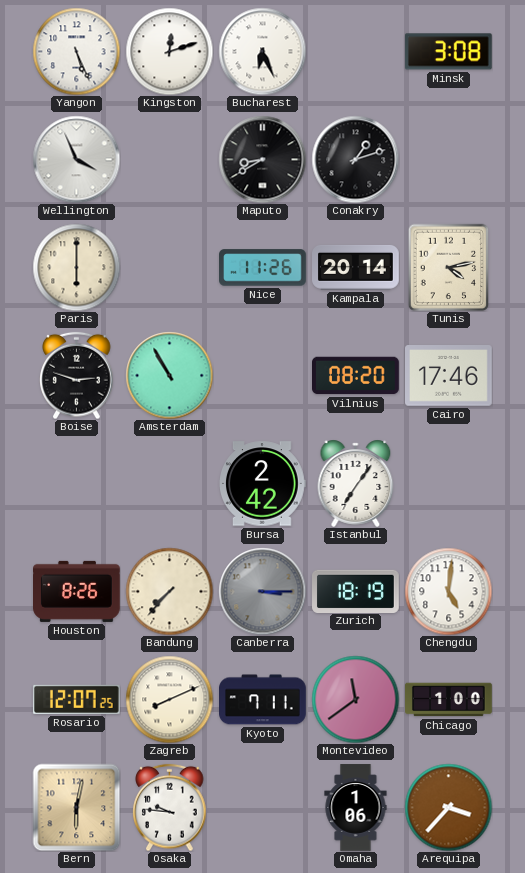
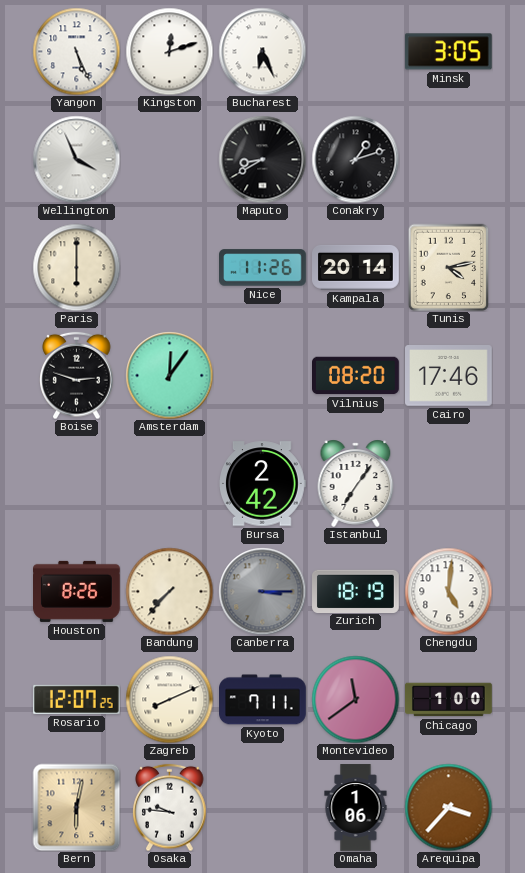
Minsk: 3:08 -> 3:05
Amsterdam: 10:55 -> 12:06
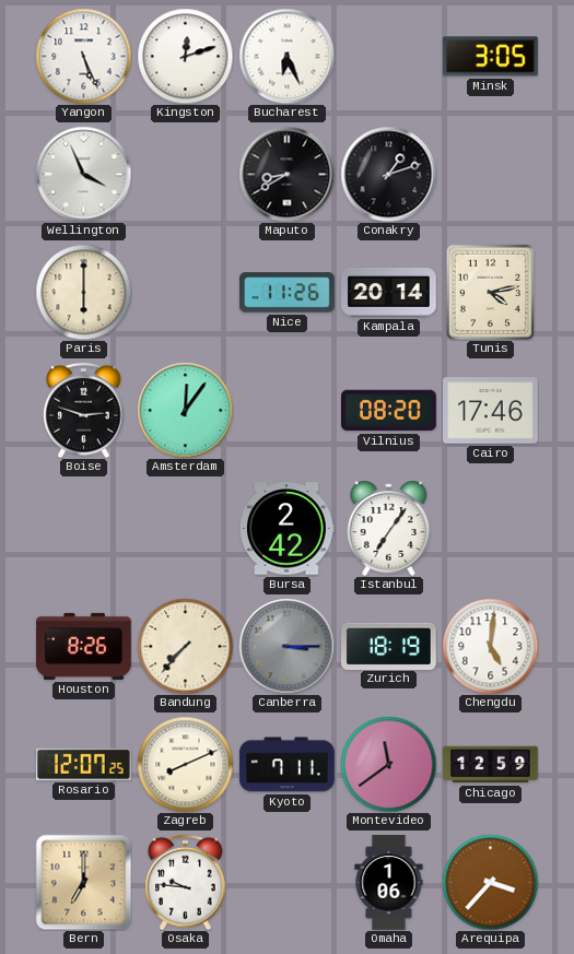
Chicago: 1:00 -> 12:59
Bern: 6:02 -> 7:00
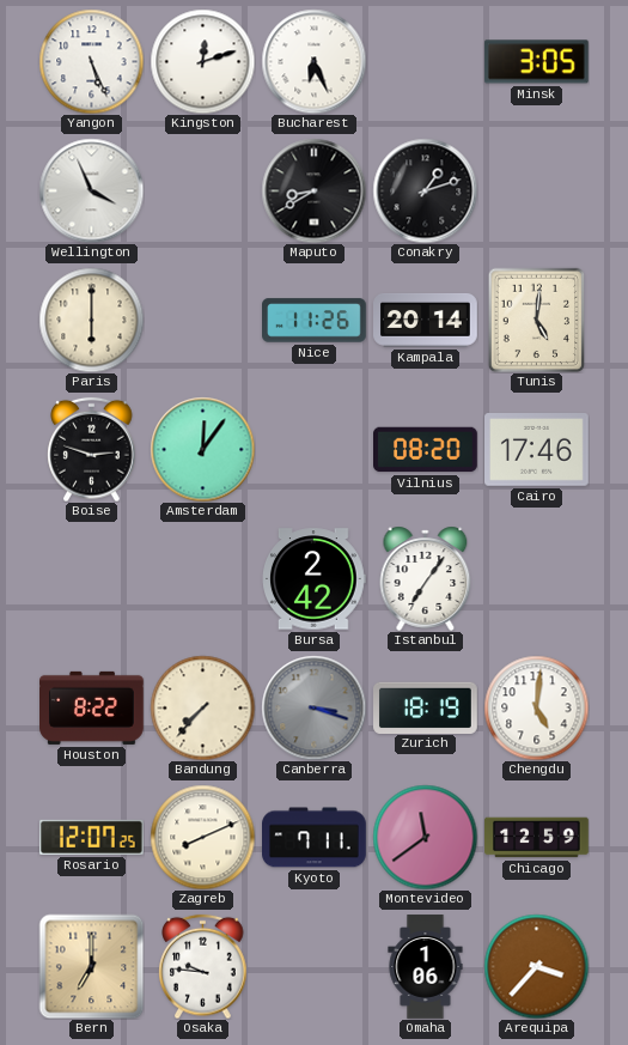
Tunis: 4:13 -> 5:01
Houston: 8:26 -> 8:22
Canberra: 3:15 -> 3:18
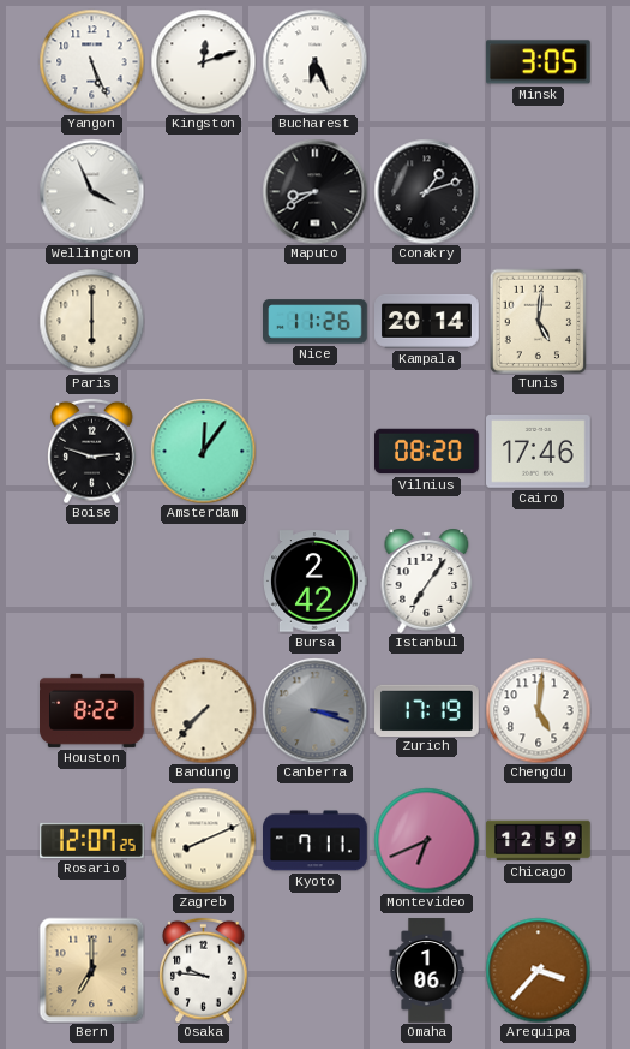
Zurich: 18:19 -> 17:19
Montevideo: 11:39 -> 6:41
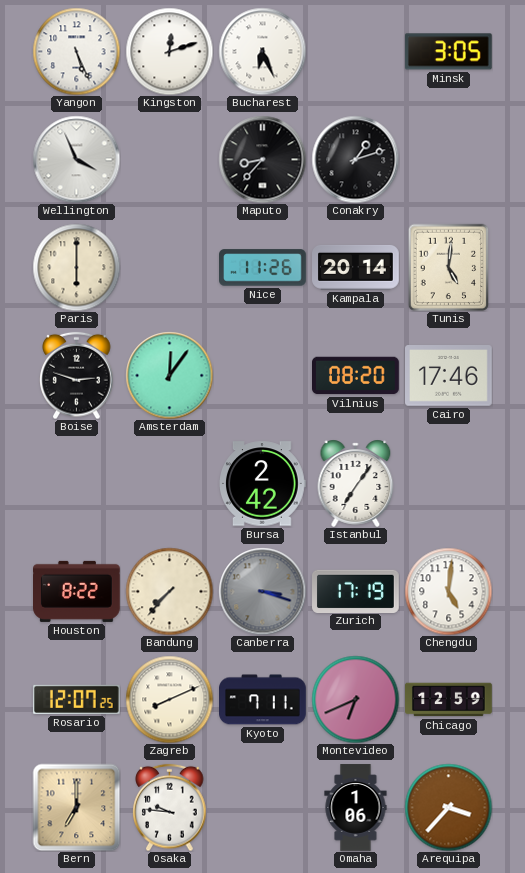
Maputo: 8:40 -> 8:37
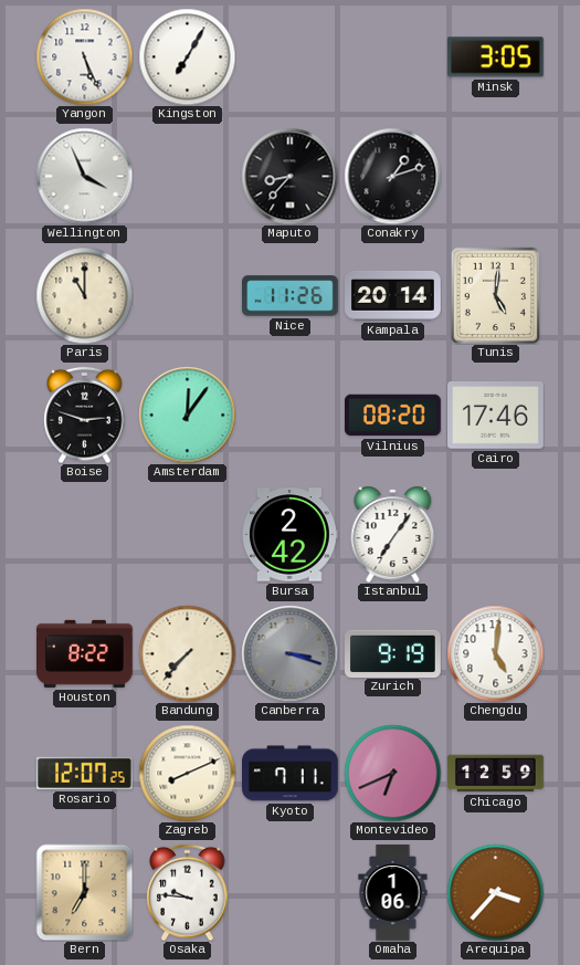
Kingston: 12:12 -> 7:05
Bucharest: 6:26 -> none
Paris: 6:00 -> 11:00
Zurich: 17:19 -> 9:19
